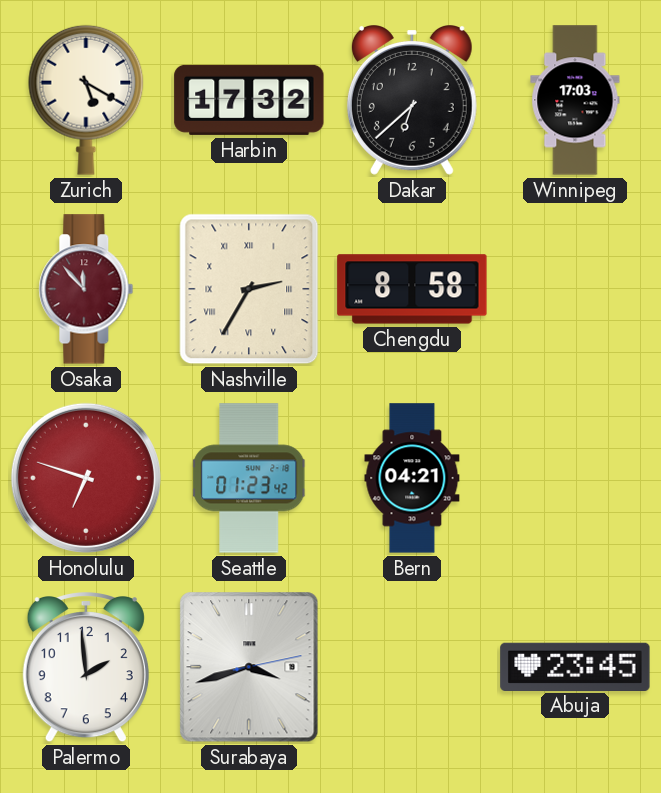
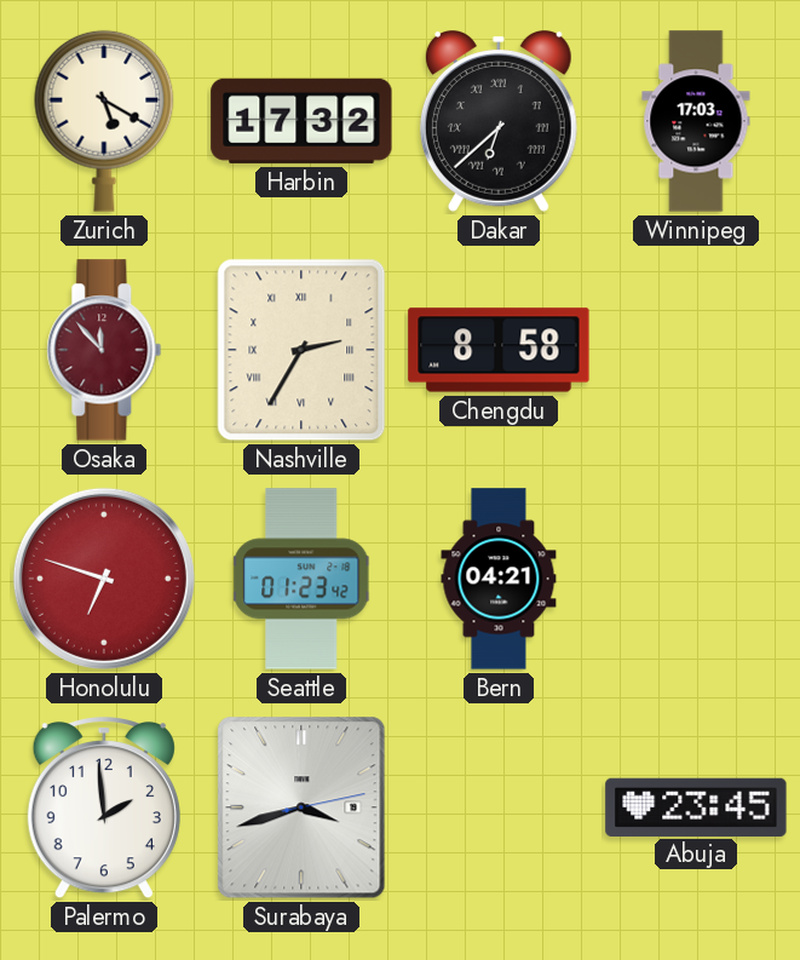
Dakar numerals: Arabic -> Roman
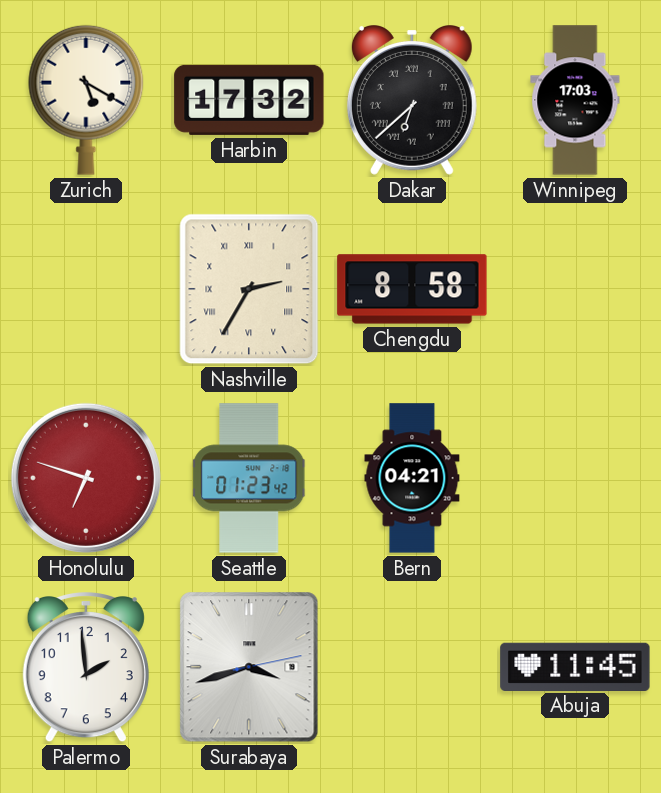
Osaka: 11:53 -> none
Abuja: 23:45 -> 11:45
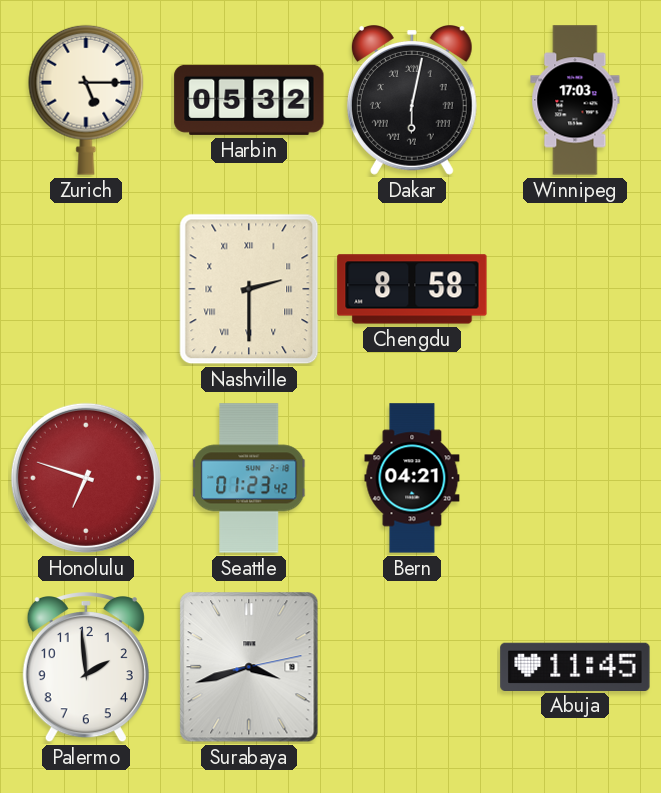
Zurich: 5:20 -> 5:15
Harbin: 17:32 -> 05:32
Dakar: 6:38 -> 6:02
Nashville: 2:35 -> 2:30
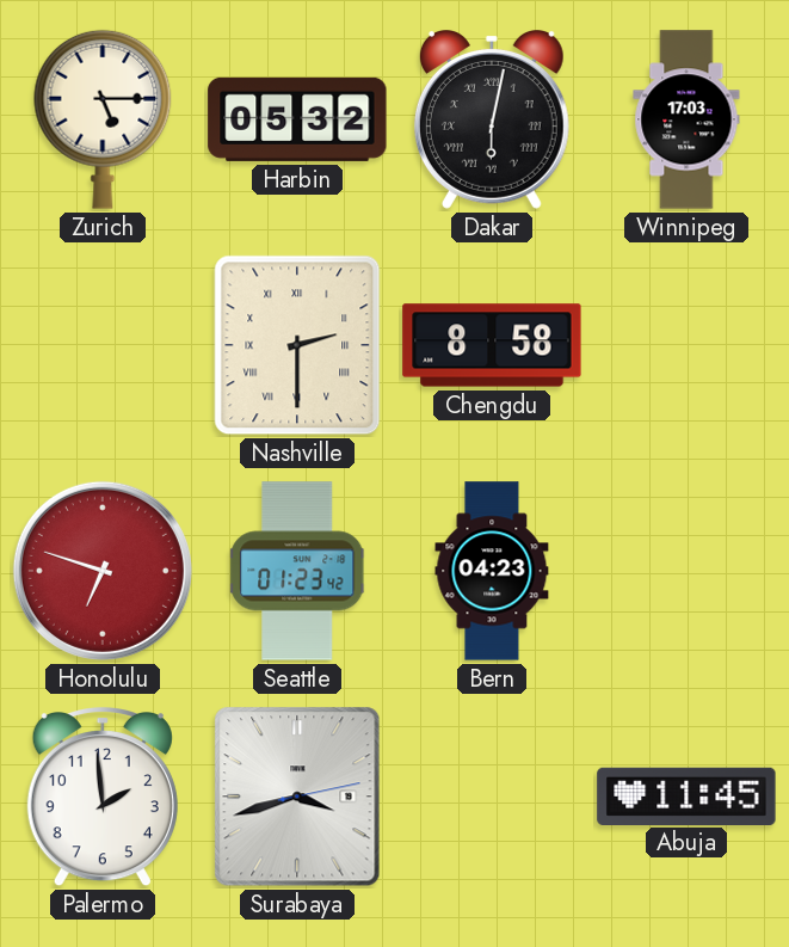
Bern: 04:21 -> 04:23
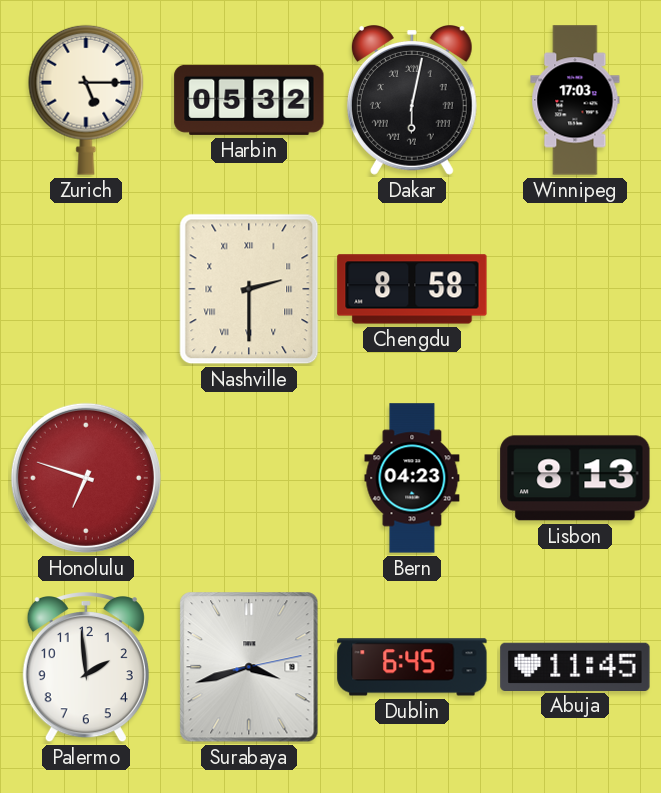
Seattle: 01:23 -> none
Lisbon: none -> 8:13
Dublin: none -> 6:45
